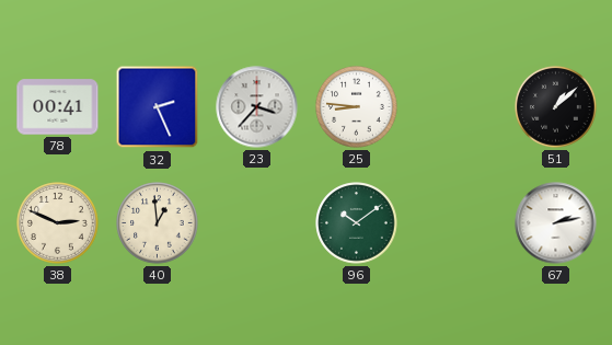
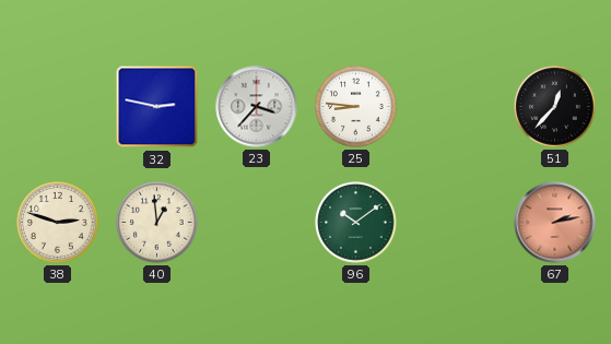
78: 00:41 -> none
32: 2:26 -> 2:47
51: 1:08 -> 12:37
38: 2:49 -> 2:48
67 dial: white -> salmon
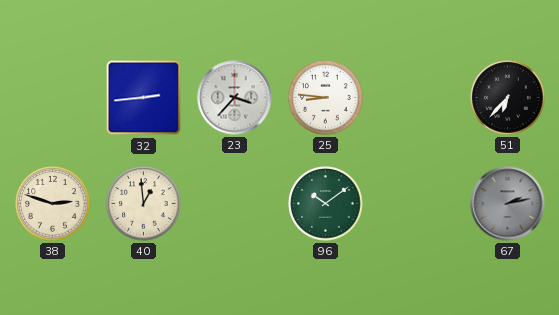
32: 2:47 -> 2:44
51: 12:37 -> 6:37
67 dial: salmon -> grey
